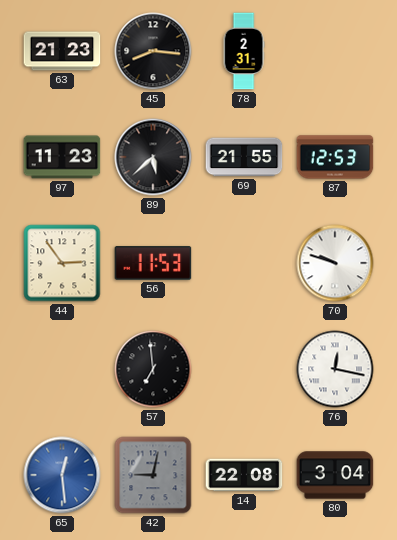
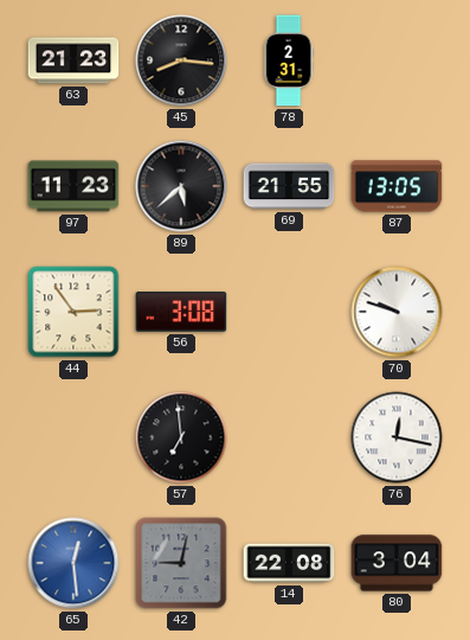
87: 12:53 -> 13:05
56: 11:53 -> 3:08
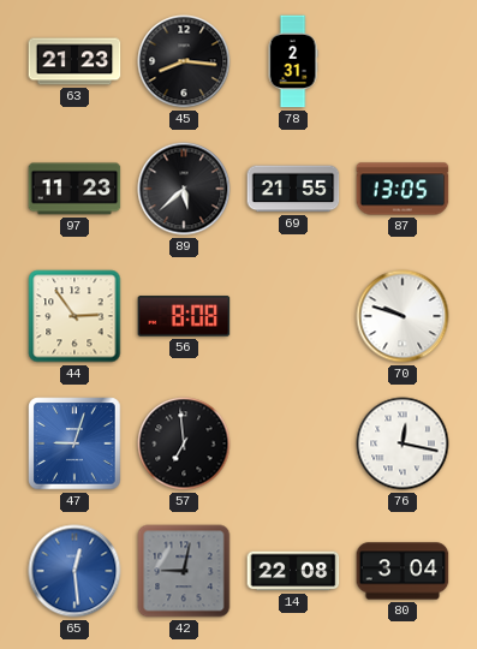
56: 3:08 -> 8:08
47: none -> 9:03
